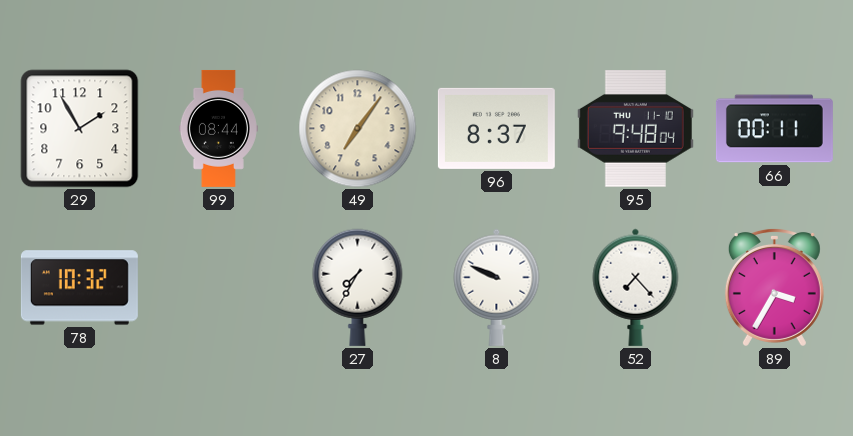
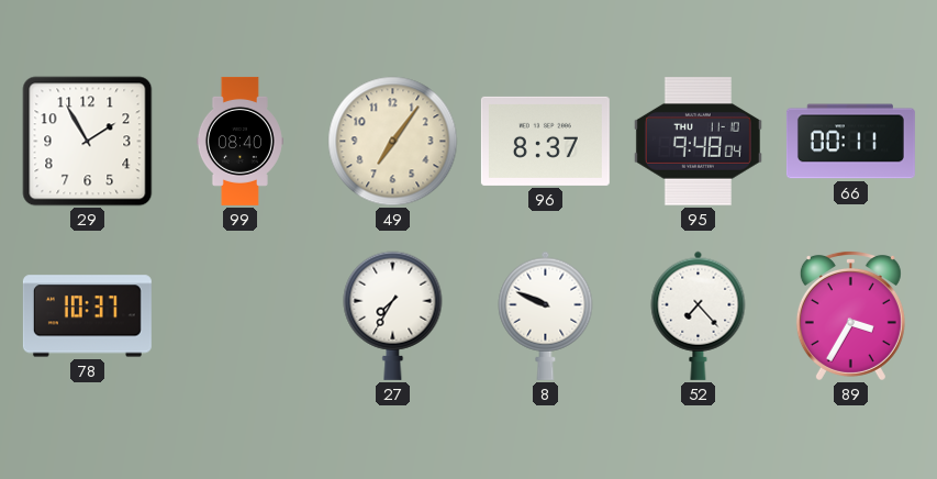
99: 08:44 -> 08:40
78: 10:32 -> 10:37
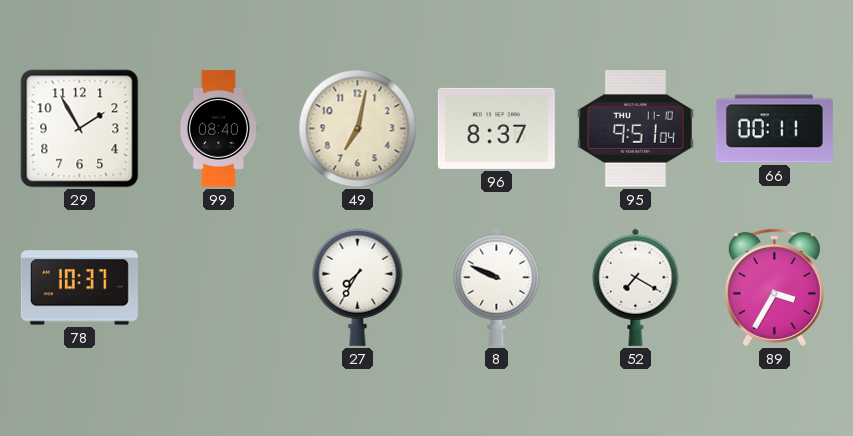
49: 7:06 -> 7:02
95: 9:48 -> 9:51
52: 7:23 -> 7:20
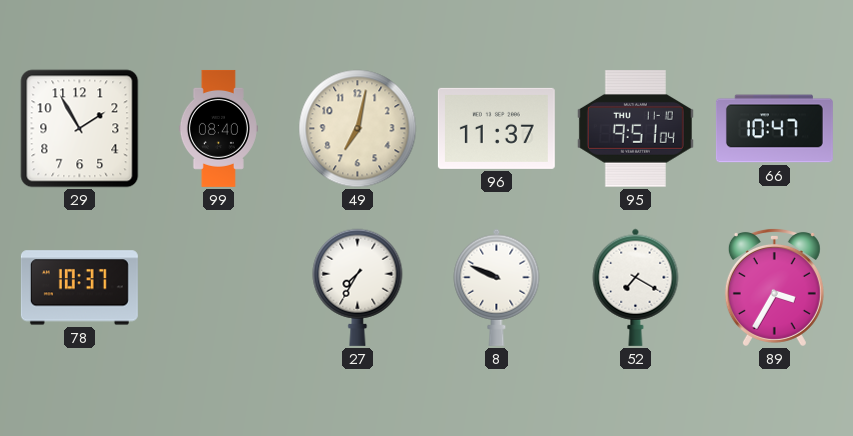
96: 8:37 -> 11:37
66: 00:11 -> 10:47
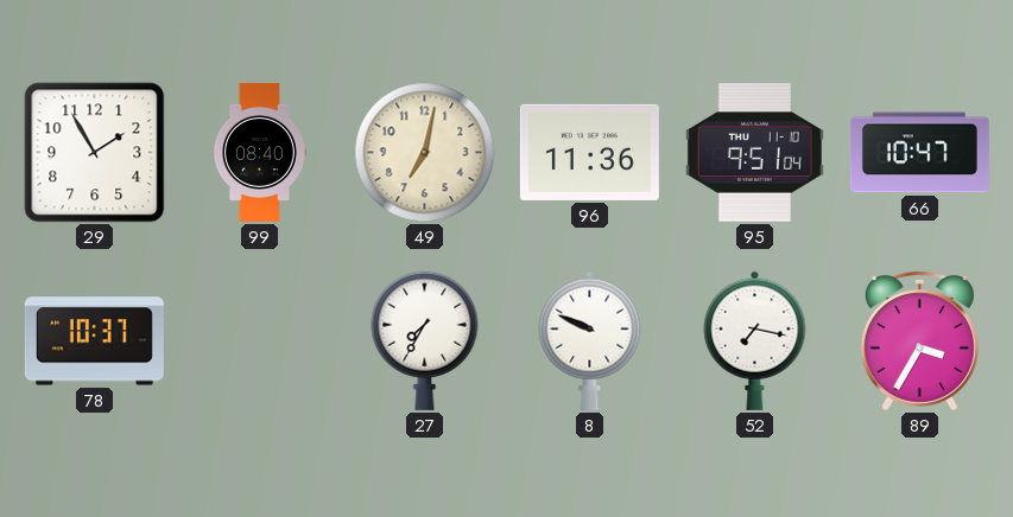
96: 11:37 -> 11:36
52: 7:20 -> 7:17
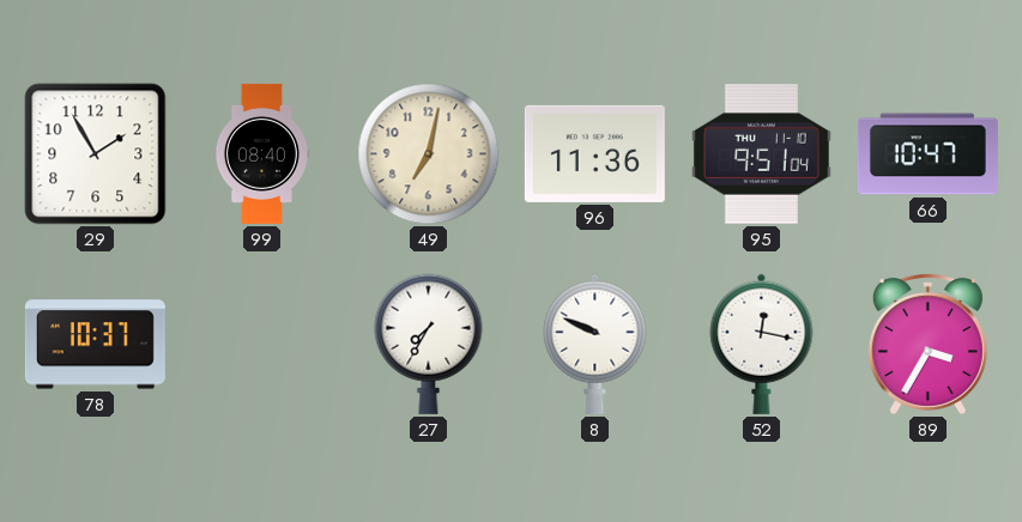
52: 7:17 -> 12:17
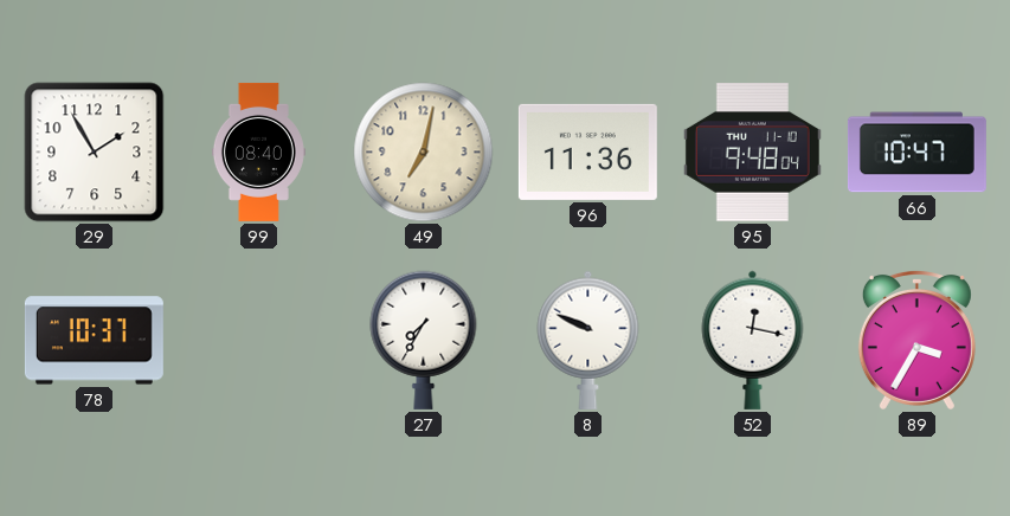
95: 9:51 -> 9:48
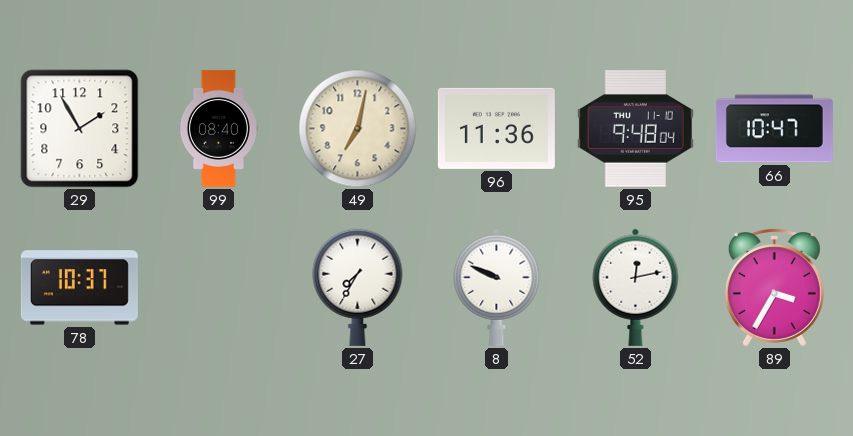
52: 12:17 -> 12:13
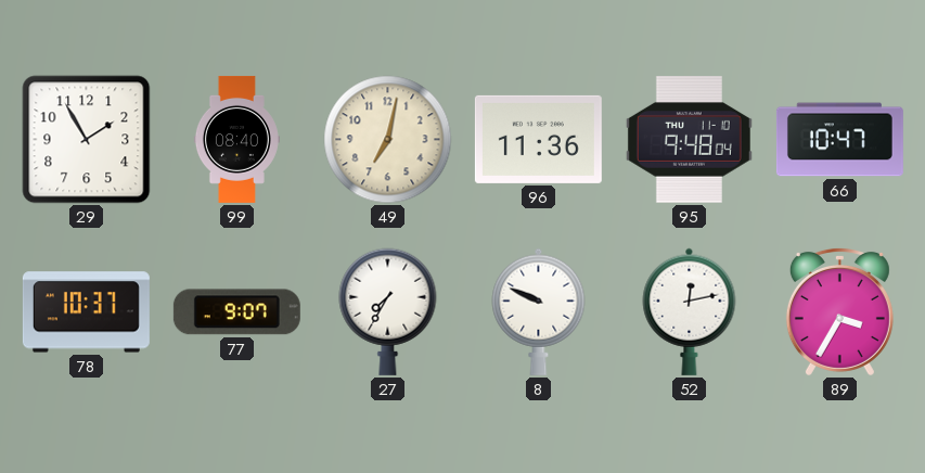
77: none -> 9:07
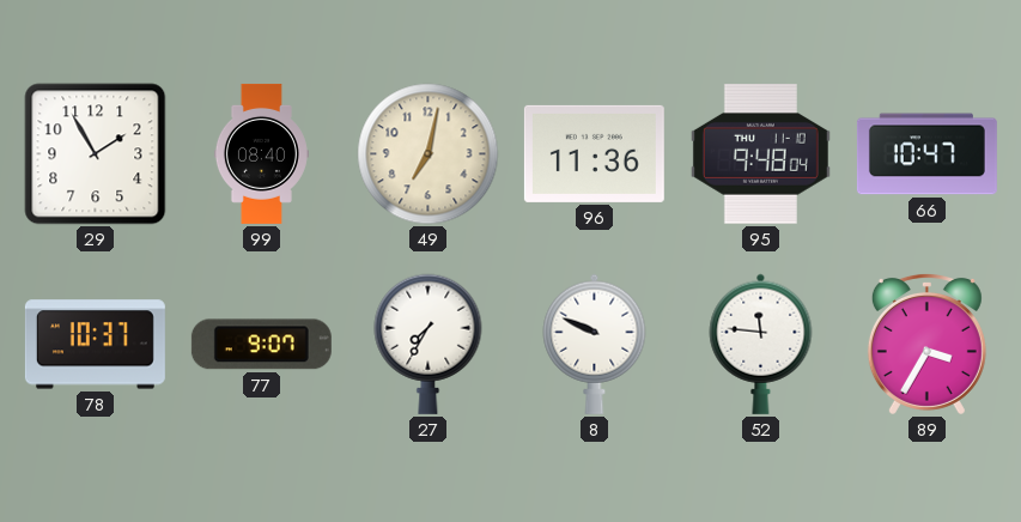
52: 12:13 -> 11:46
